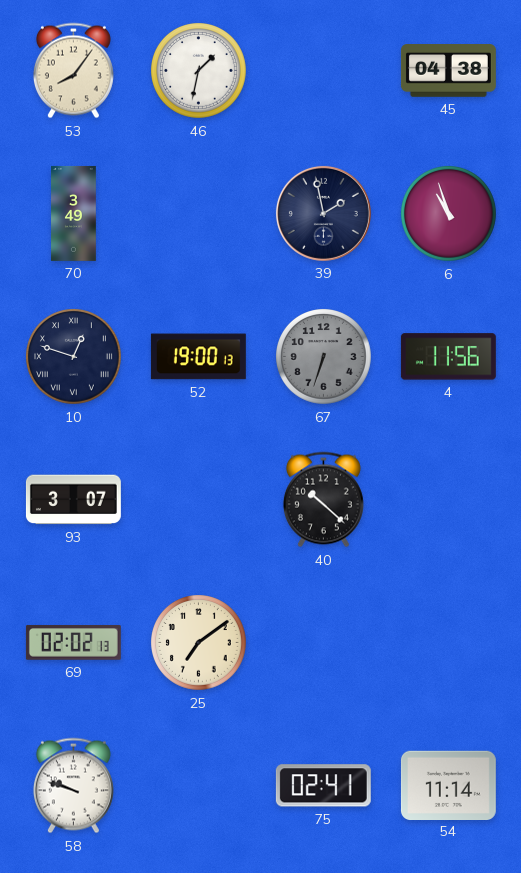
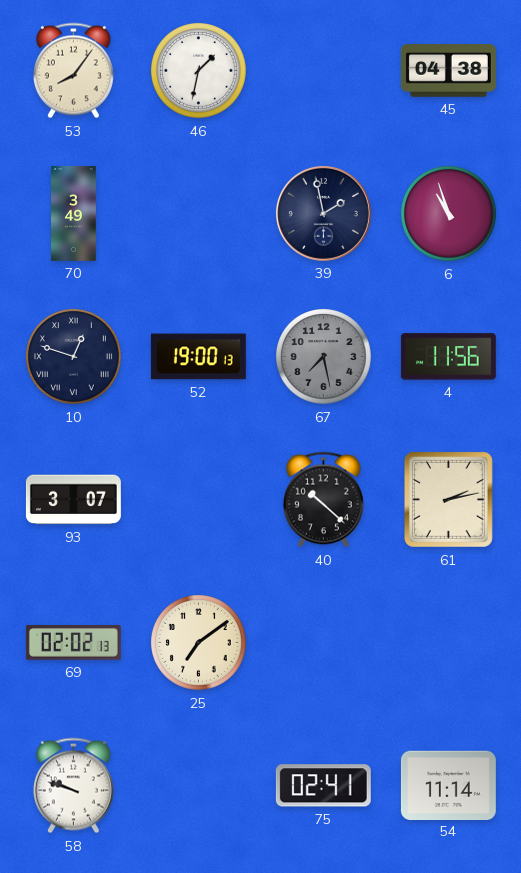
67: 6:33 -> 7:28
61: none -> 2:13
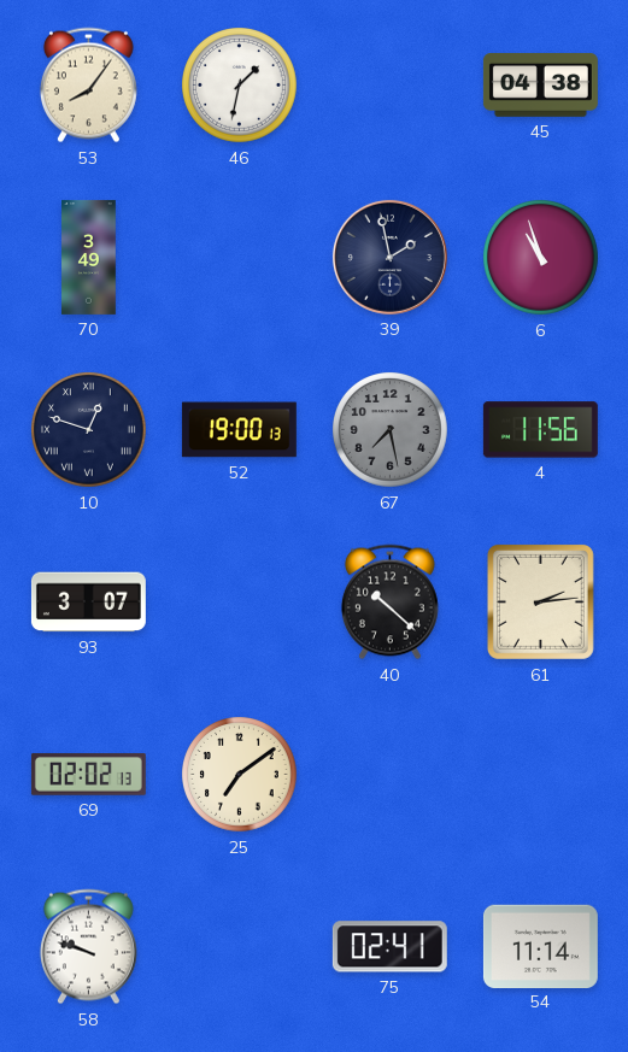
61: 2:13 -> 2:14
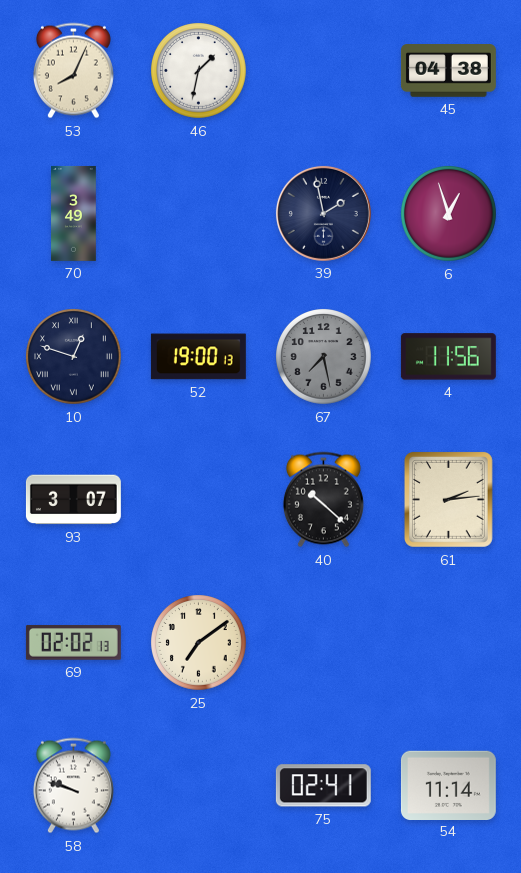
53: 8:06 -> 8:04
6: 10:57 -> 12:57
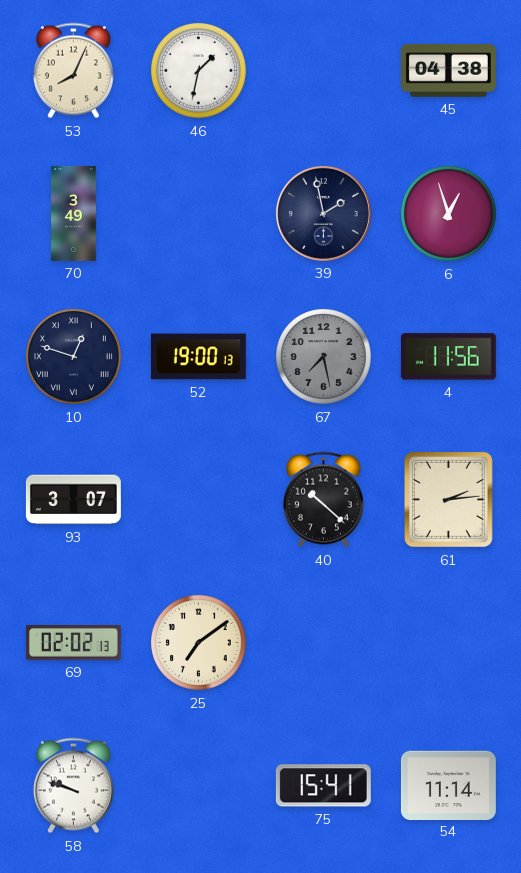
75: 02:41 -> 15:41
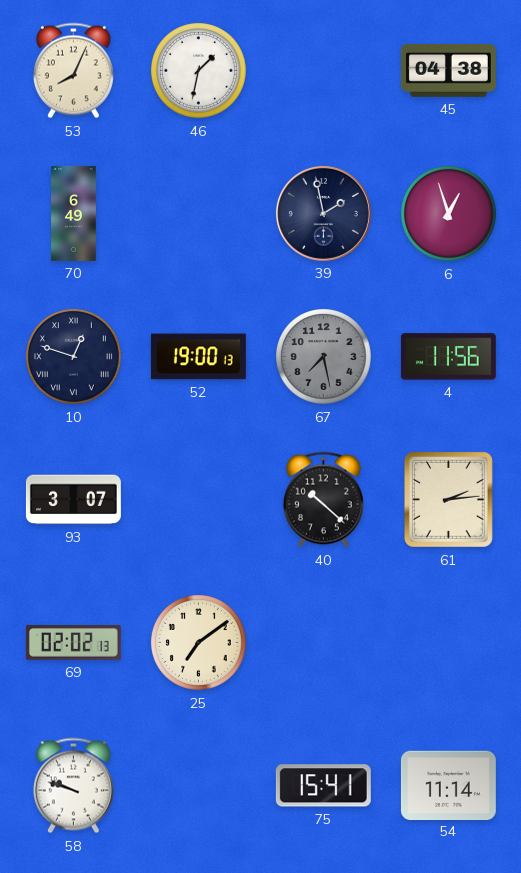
70: 3:49 -> 6:49
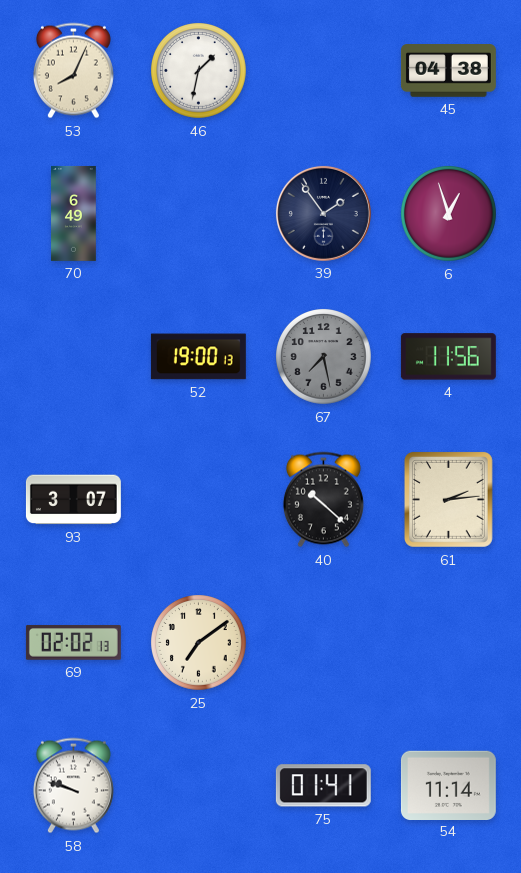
39: 1:58 -> 1:54
10: 12:48 -> none
75: 15:41 -> 01:41
